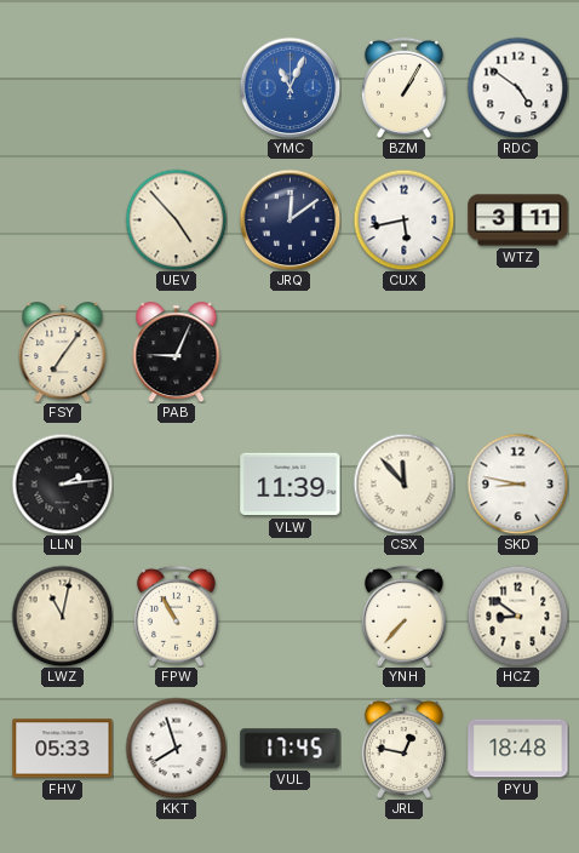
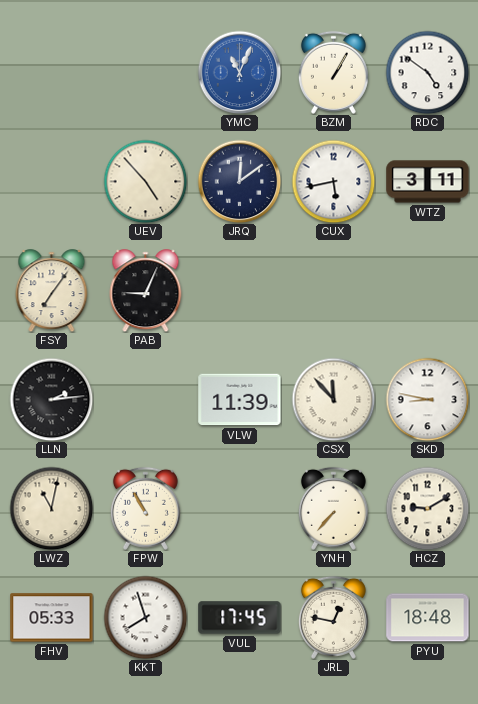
HCZ: 8:51 -> 9:10
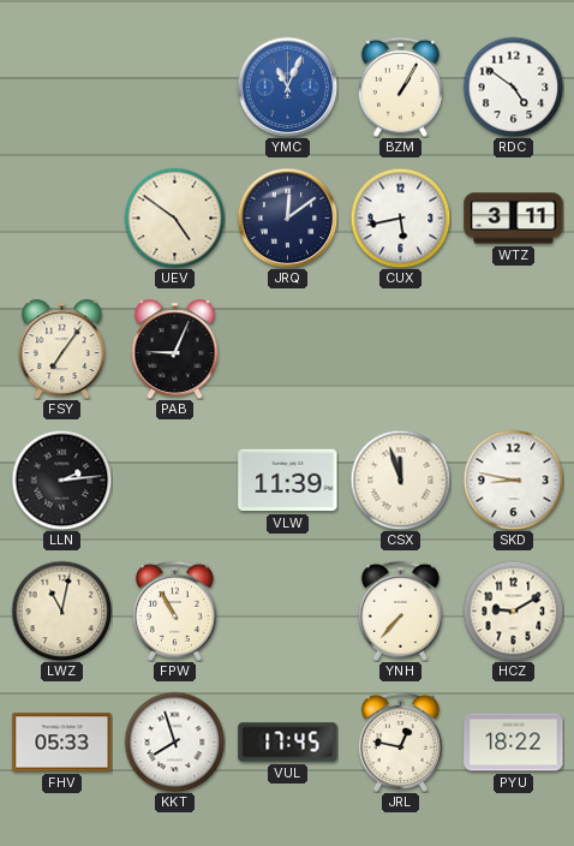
UEV: 4:53 -> 4:51
CSX: 11:53 -> 11:57
PYU: 18:48 -> 18:22
